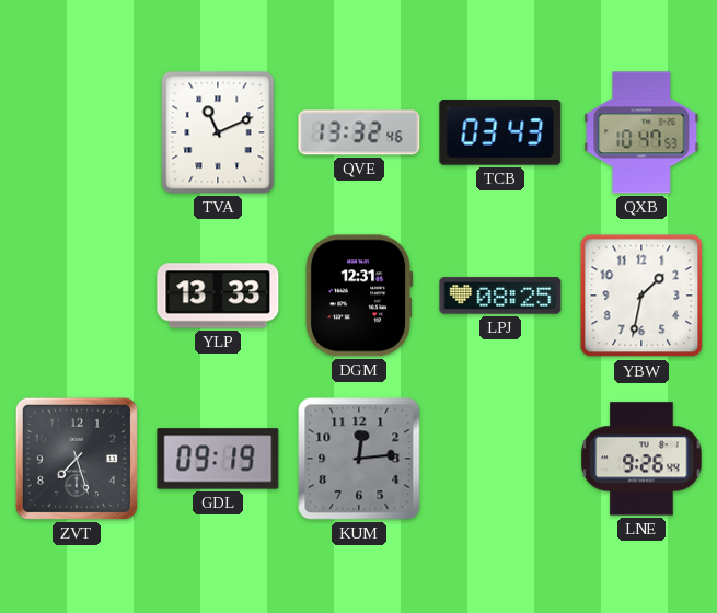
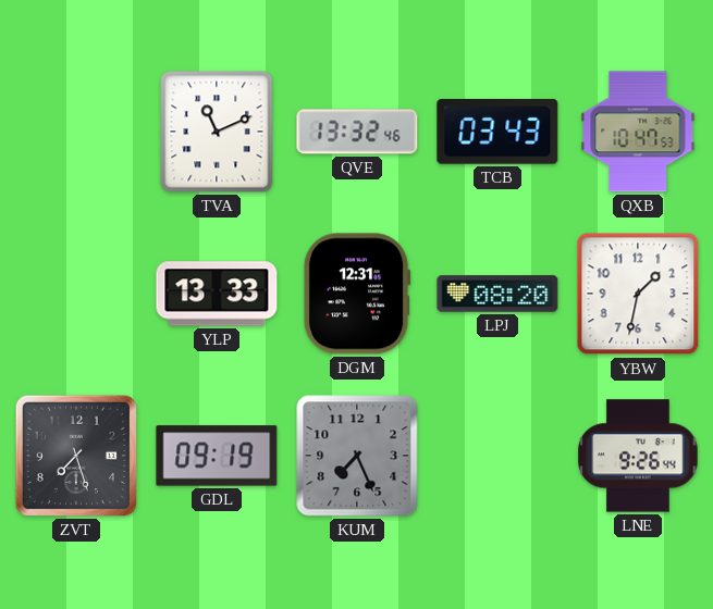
LPJ: 08:25 -> 08:20
KUM: 12:14 -> 7:26
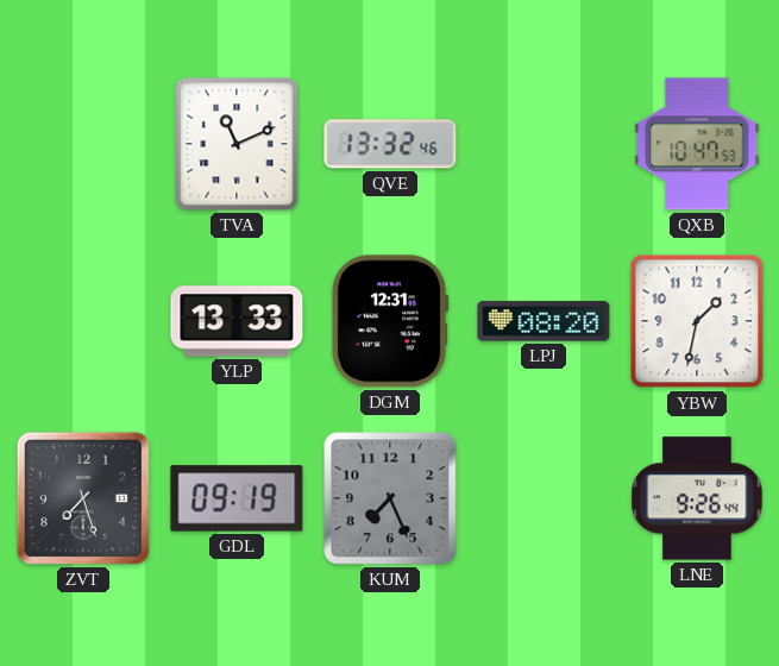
TCB: 03:43 -> none
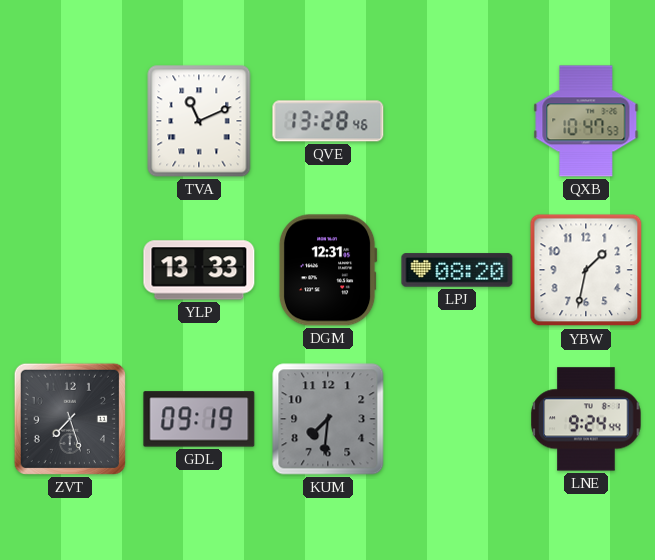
QVE: 13:32 -> 13:28
KUM: 7:26 -> 7:31
LNE: 9:26 -> 9:24
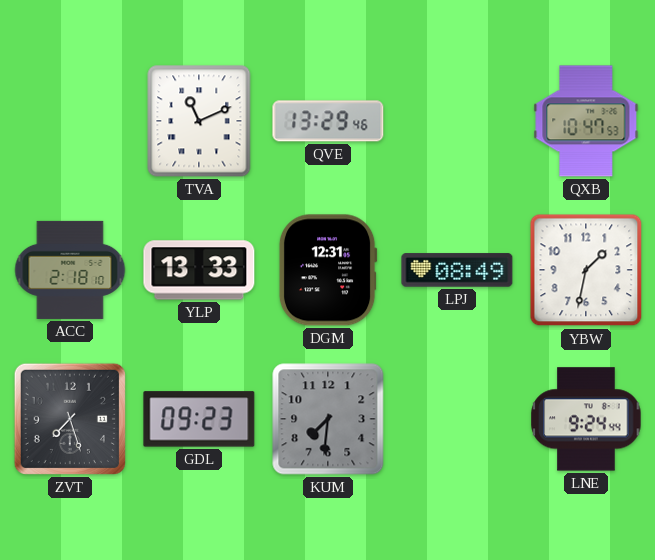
QVE: 13:28 -> 13:29
ACC: none -> 2:18
LPJ: 08:20 -> 08:49
GDL: 09:19 -> 09:23
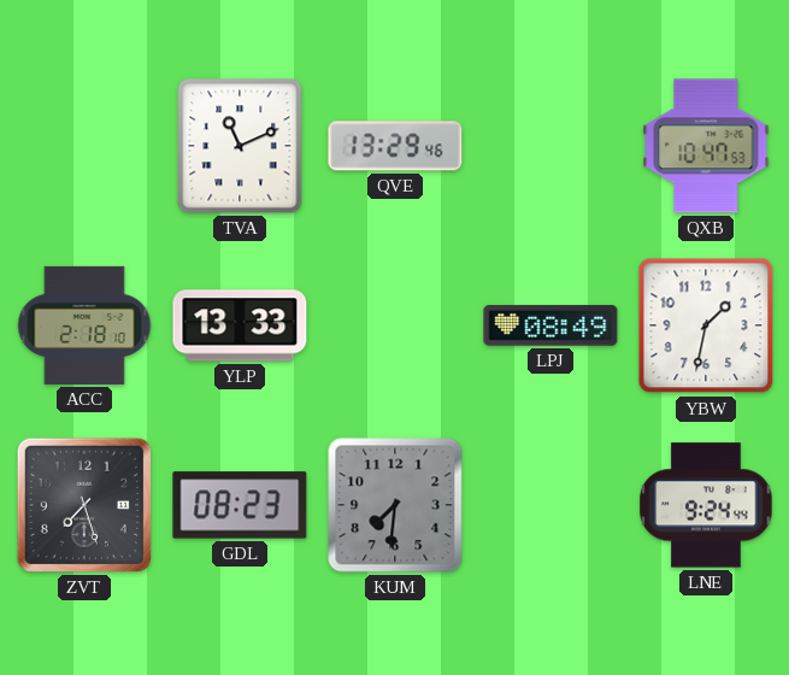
DGM: 12:31 -> none
GDL: 09:23 -> 08:23
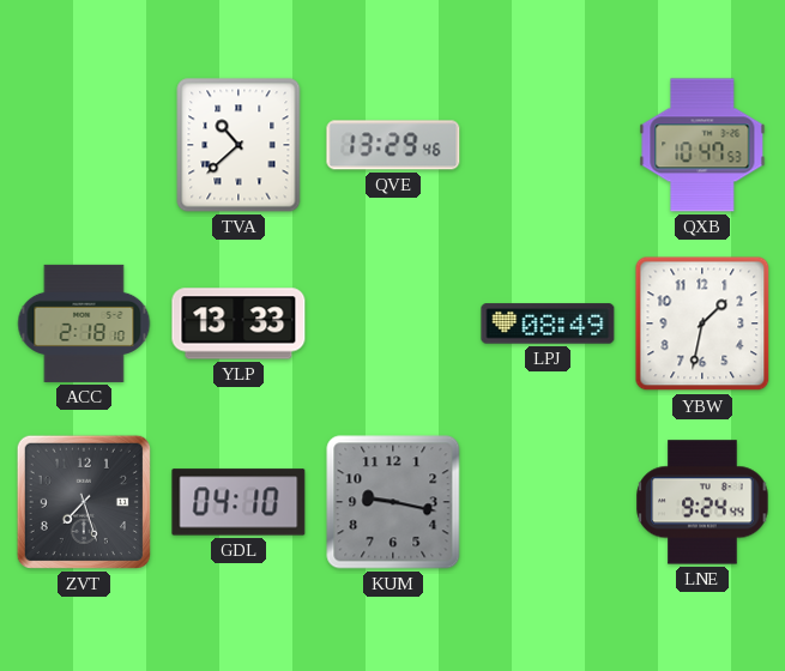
TVA: 11:11 -> 10:38
GDL: 08:23 -> 04:10
KUM: 7:31 -> 9:17
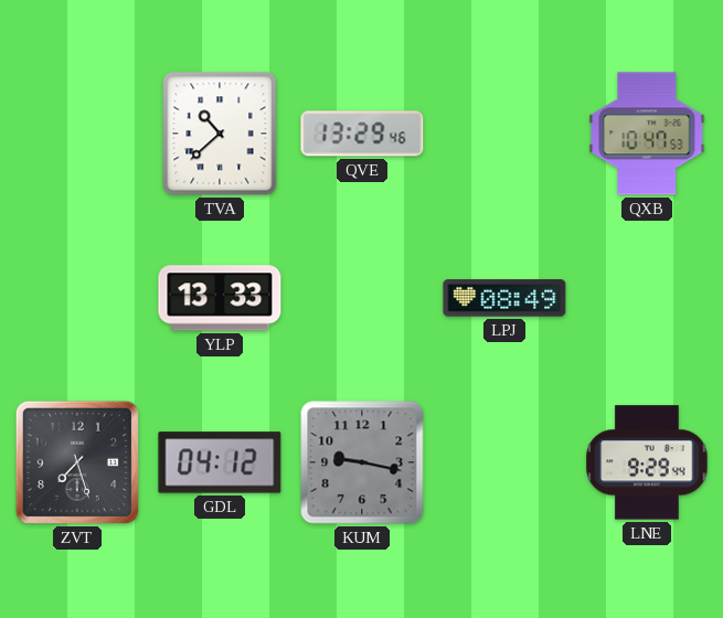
ACC: 2:18 -> none
YBW: 1:32 -> none
GDL: 04:10 -> 04:12
LNE: 9:24 -> 9:29
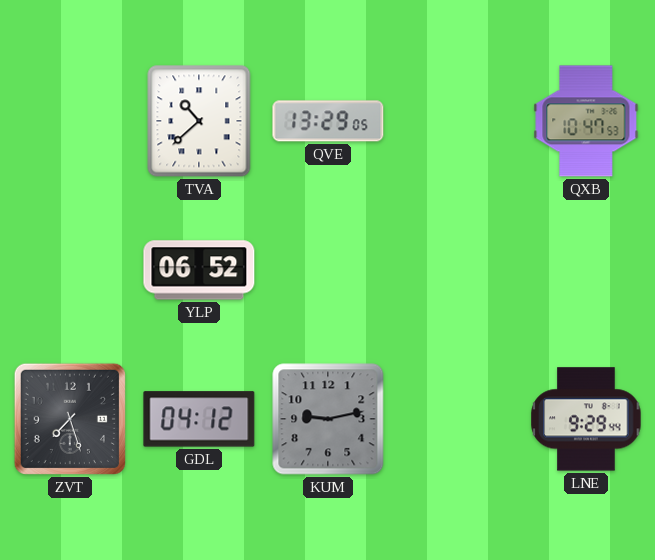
QVE: 13:29:46 -> 13:29:05
YLP: 13:33 -> 06:52
LPJ: 08:49 -> none
KUM: 9:17 -> 9:13
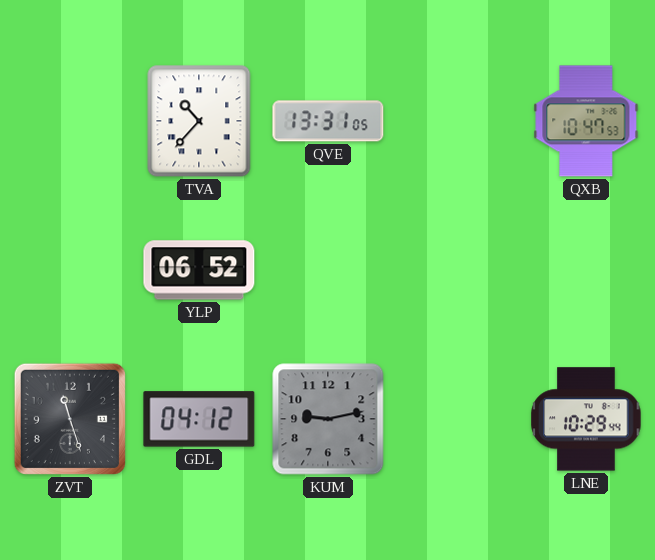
TVA: 10:38 -> 10:37
QVE: 13:29 -> 13:31
ZVT: 7:27 -> 11:27
LNE: 9:29 -> 10:29
